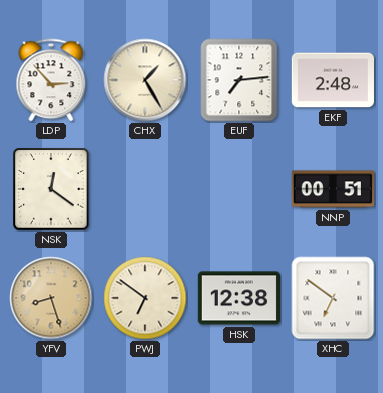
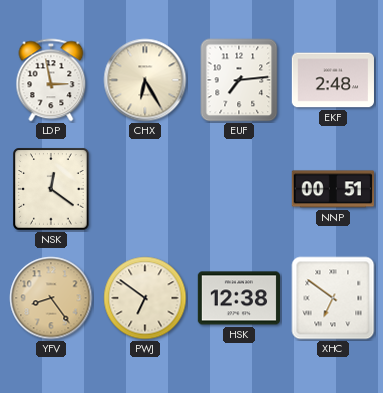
LDP: 2:53 -> 2:58
CHX: 1:25 -> 6:25
YFV: 8:27 -> 8:24
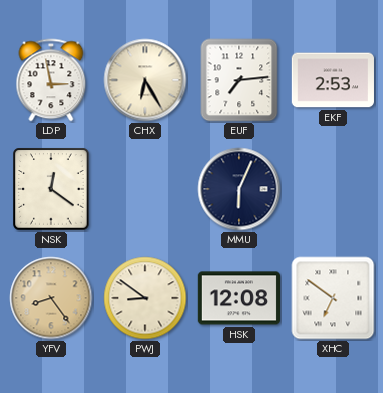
EKF: 2:48 -> 2:53
MMU: none -> 6:04
NNP: 00:51 -> none
PWJ: 6:51 -> 8:51
HSK: 12:38 -> 12:08
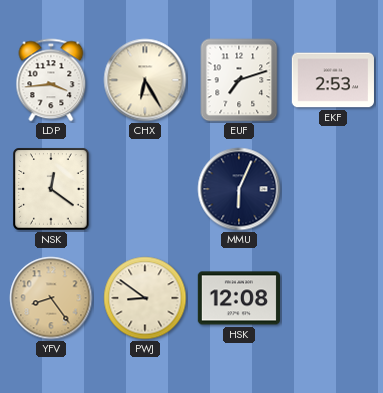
LDP: 2:58 -> 3:44
EUF: 7:14 -> 7:12
XHC: 6:51 -> none
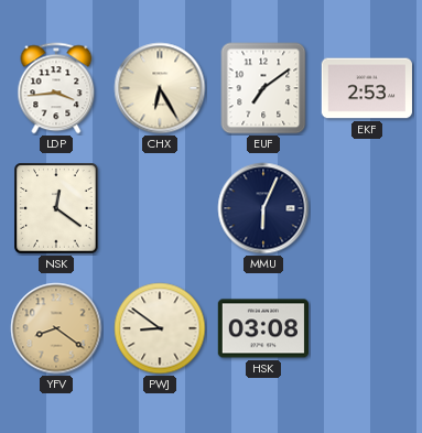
EUF: 7:12 -> 7:09
YFV: 8:24 -> 8:21
HSK: 12:08 -> 03:08
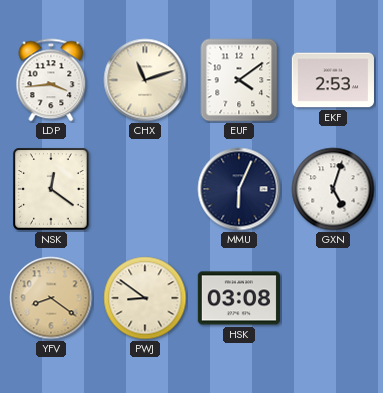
CHX: 6:25 -> 11:12
EUF: 7:09 -> 4:09
GXN: none -> 5:03
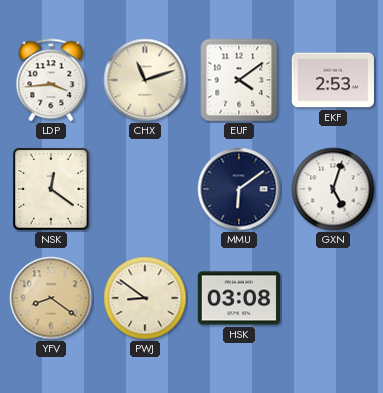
MMU: 6:04 -> 6:09
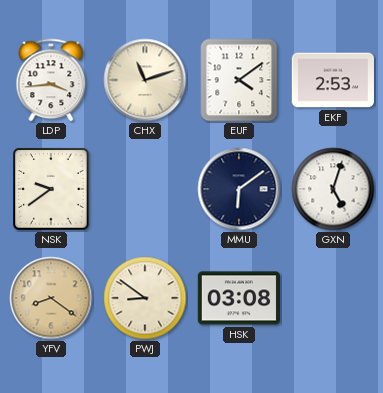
NSK: 12:21 -> 9:39
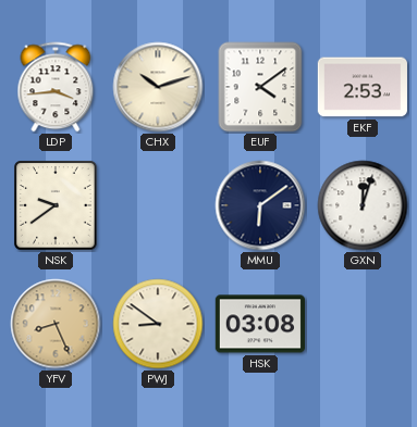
CHX: 11:12 -> 10:12
GXN: 5:03 -> 12:03
YFV: 8:21 -> 8:26
